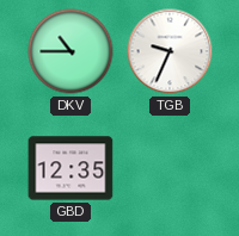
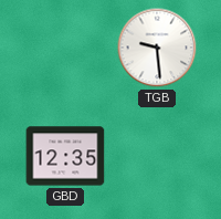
DKV: 10:45 -> none
TGB: 9:34 -> 9:29
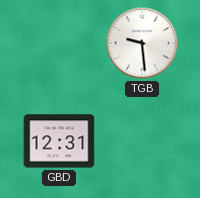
GBD: 12:35 -> 12:31
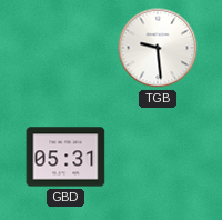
GBD: 12:31 -> 05:31
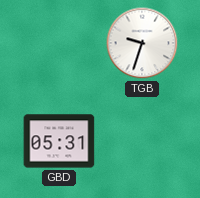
TGB: 9:29 -> 9:33
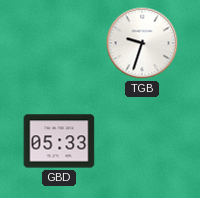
GBD: 05:31 -> 05:33
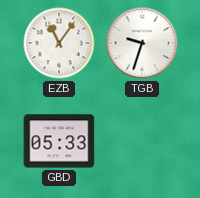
EZB: none -> 11:06
